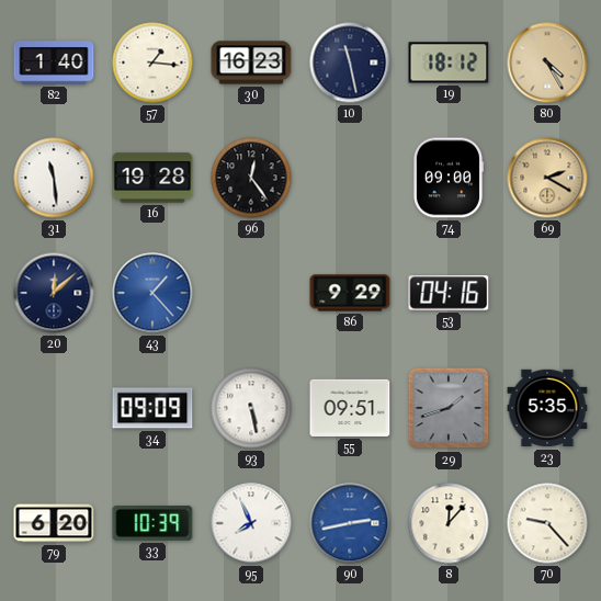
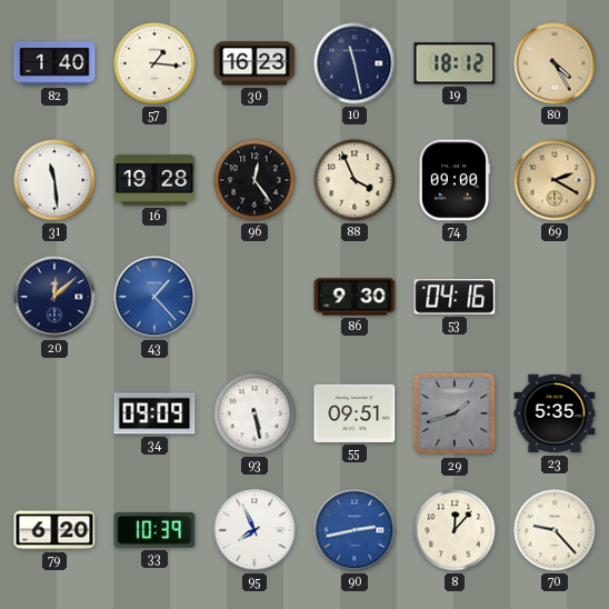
88: none -> 3:56
86: 9:29 -> 9:30
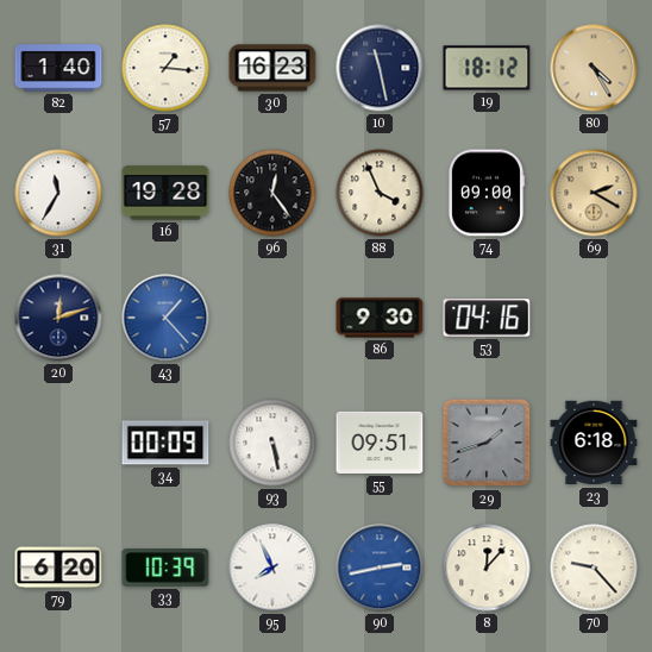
31: 11:29 -> 11:35
20: 12:08 -> 12:12
34: 09:09 -> 00:09
23: 5:35 -> 6:18
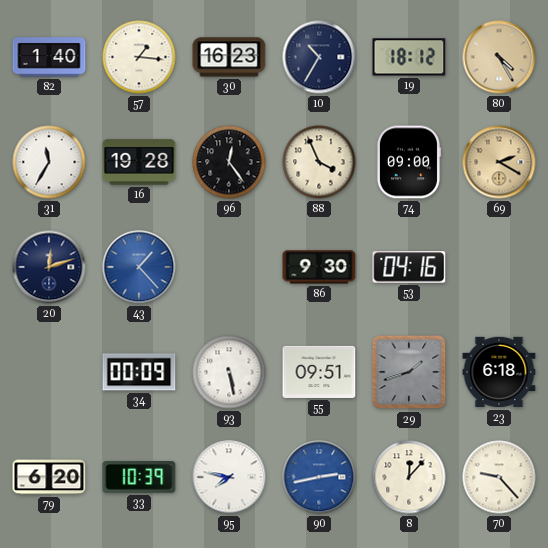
10: 11:28 -> 10:35
95: 7:56 -> 7:47
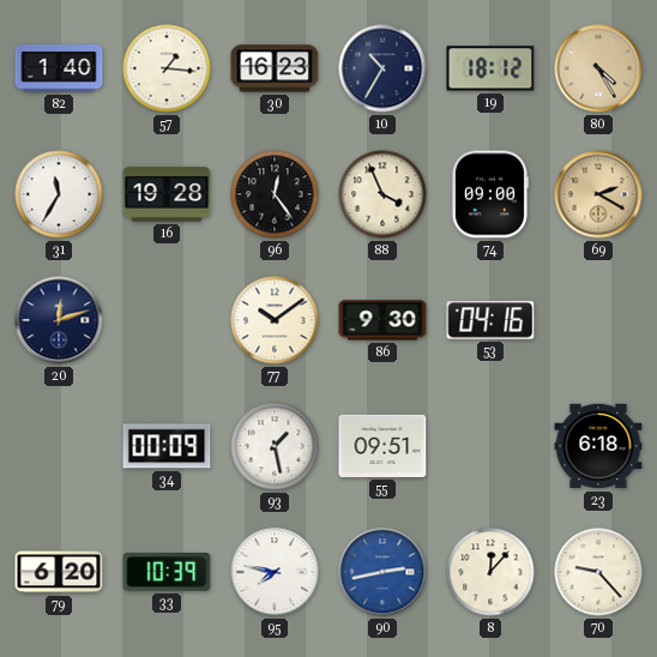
43: 1:23 -> none
77: none -> 10:09
93: 5:28 -> 1:28
29: 1:42 -> none
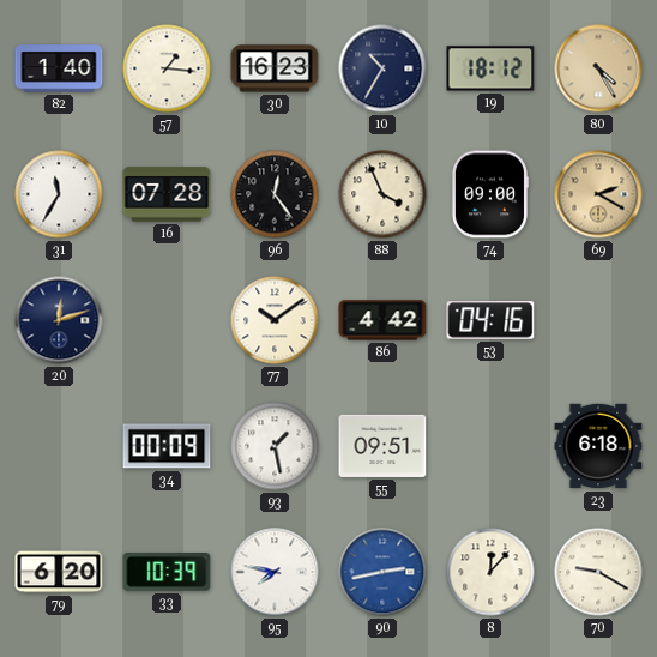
16: 19:28 -> 07:28
86: 9:30 -> 4:42
70: 9:23 -> 9:20
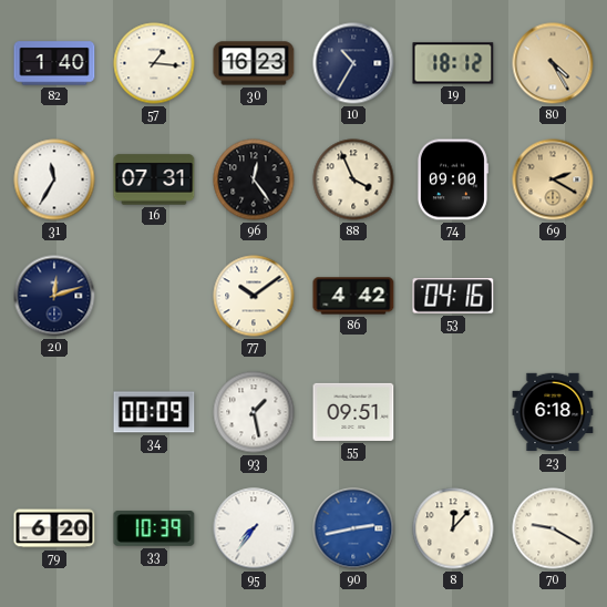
16: 07:28 -> 07:31
95: 7:47 -> 7:36
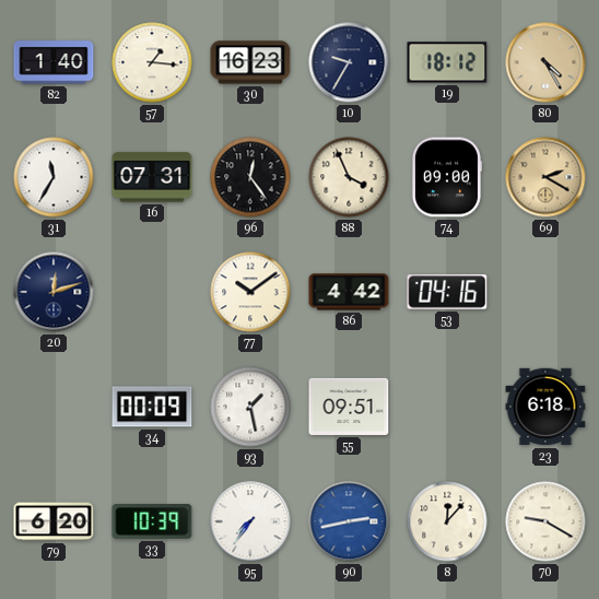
10: 10:35 -> 9:35
